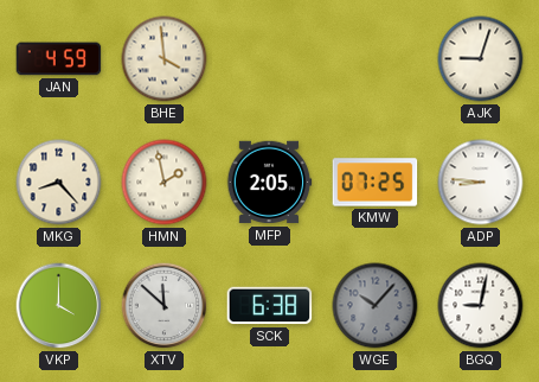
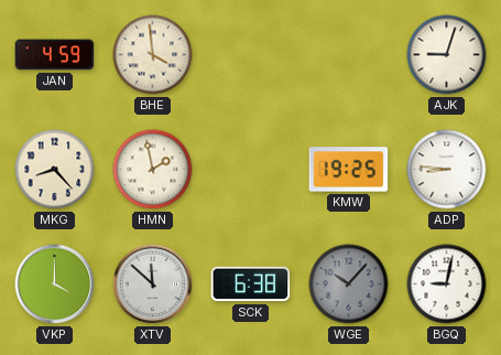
MFP: 2:05 -> none
KMW: 07:25 -> 19:25
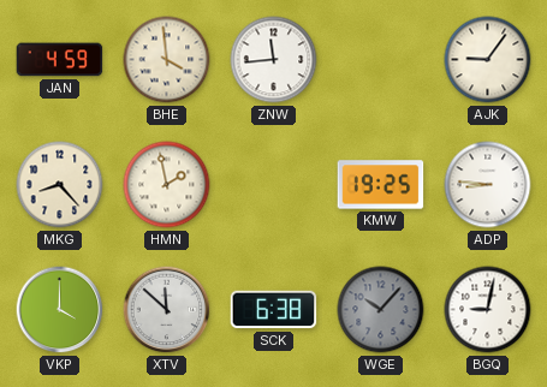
ZNW: none -> 11:44
AJK: 9:03 -> 9:06
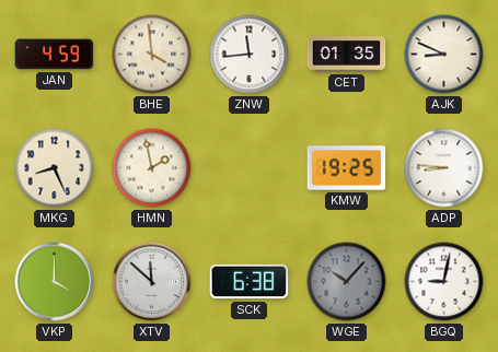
CET: none -> 01:35
AJK: 9:06 -> 8:49
MKG: 8:23 -> 8:26
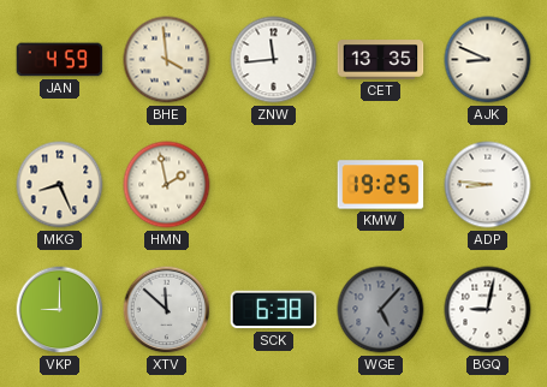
CET: 01:35 -> 13:35
VKP: 4:00 -> 9:00
WGE: 10:07 -> 5:07
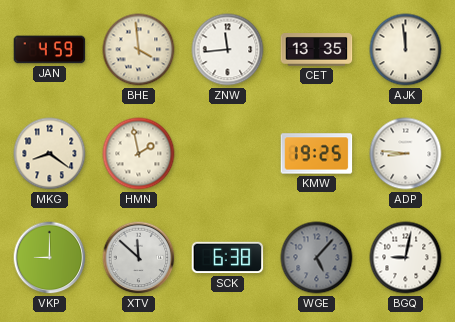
AJK: 8:49 -> 11:59
MKG: 8:26 -> 8:21
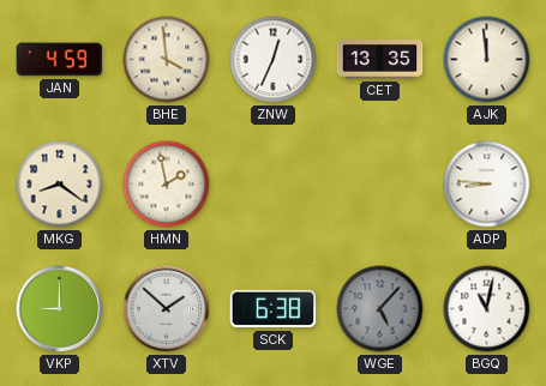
ZNW: 11:44 -> 12:34
KMW: 19:25 -> none
XTV: 11:52 -> 1:52
BGQ: 9:02 -> 11:02
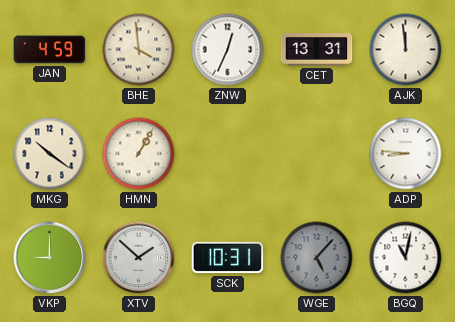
CET: 13:35 -> 13:31
MKG: 8:21 -> 10:21
HMN: 1:58 -> 1:05
SCK: 6:38 -> 10:31
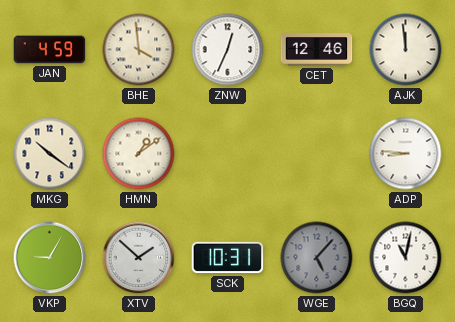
CET: 13:31 -> 12:46
HMN: 1:05 -> 1:09
VKP: 9:00 -> 9:05
